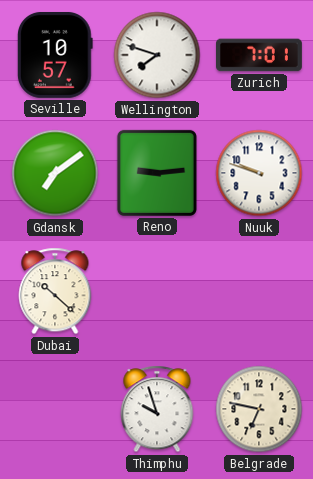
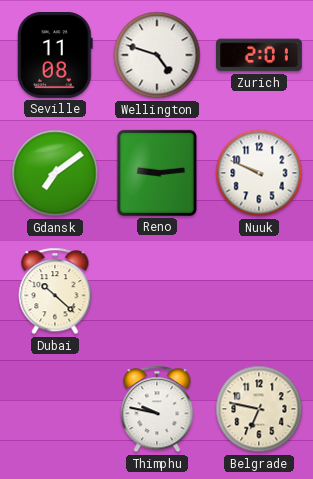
Seville: 10:57 -> 11:08
Wellington: 7:48 -> 4:48
Zurich: 7:01 -> 2:01
Nuuk: 9:48 -> 9:49
Thimphu: 9:57 -> 9:47
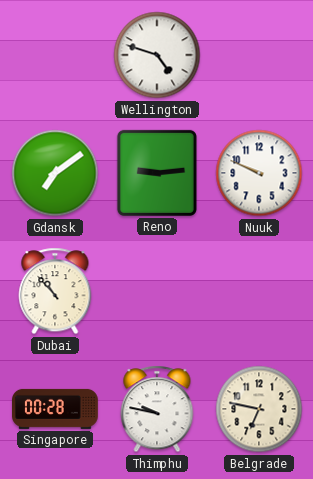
Seville: 11:08 -> none
Zurich: 2:01 -> none
Dubai: 10:22 -> 10:53
Singapore: none -> 00:28
